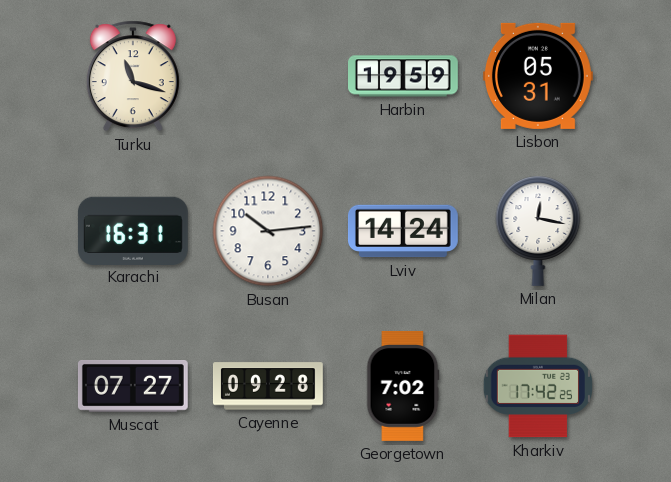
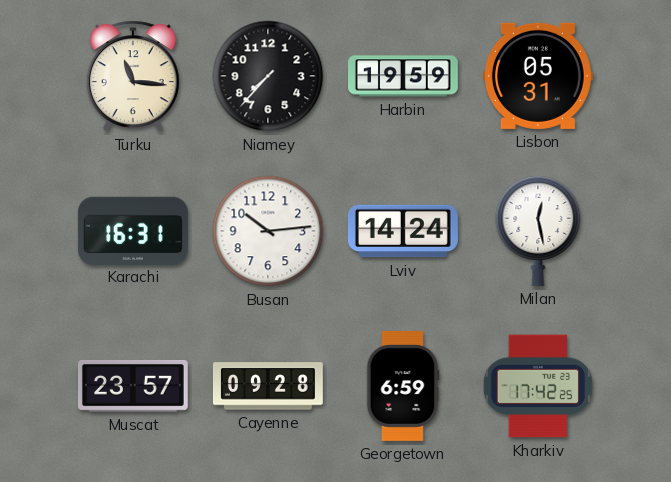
Turku: 11:18 -> 11:16
Niamey: none -> 7:37
Milan: 12:17 -> 12:28
Muscat: 07:27 -> 23:57
Georgetown: 7:02 -> 6:59
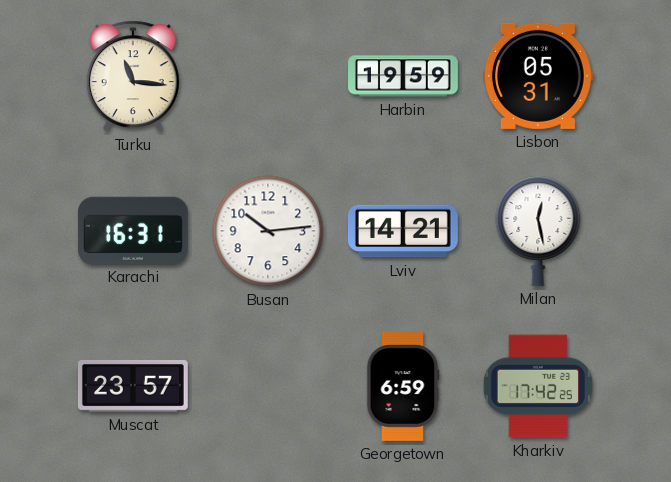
Niamey: 7:37 -> none
Lviv: 14:24 -> 14:21
Cayenne: 09:28 -> none
